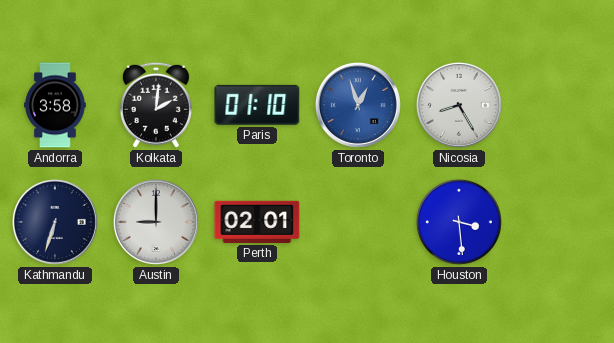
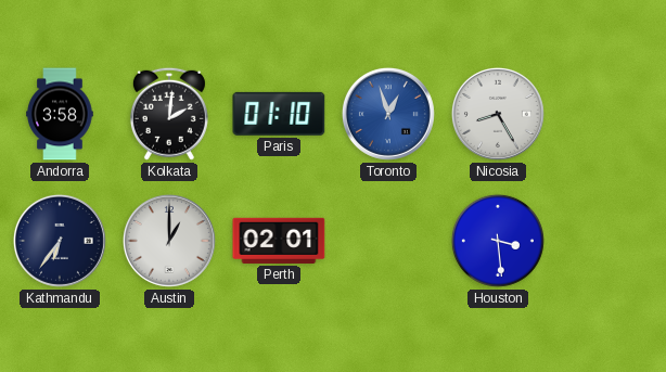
Kathmandu: 6:33 -> 6:36
Austin: 9:00 -> 1:00
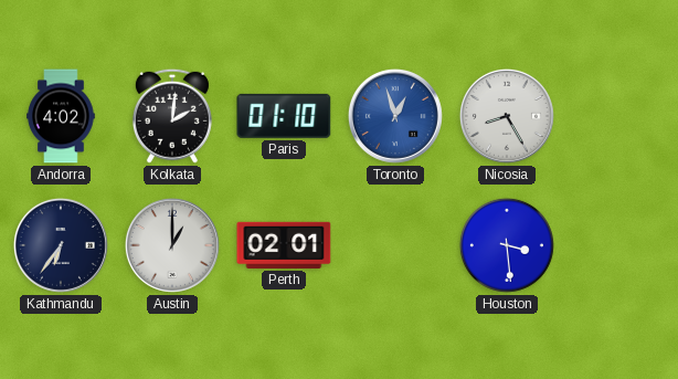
Andorra: 3:58 -> 4:02
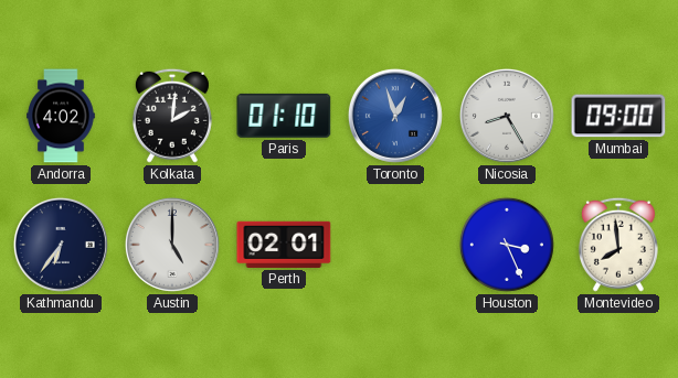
Mumbai: none -> 09:00
Austin: 1:00 -> 5:00
Houston: 3:29 -> 3:26
Montevideo: none -> 7:59
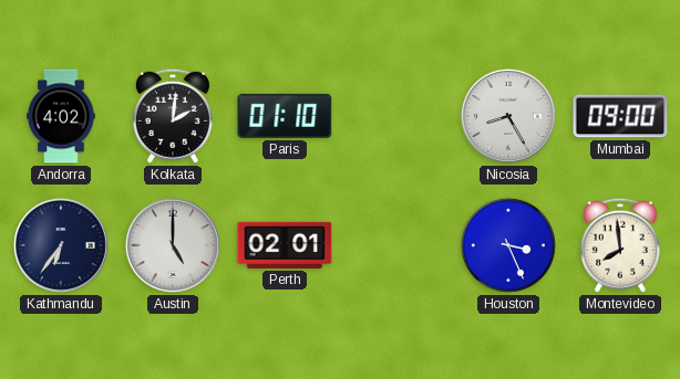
Toronto: 12:57 -> none
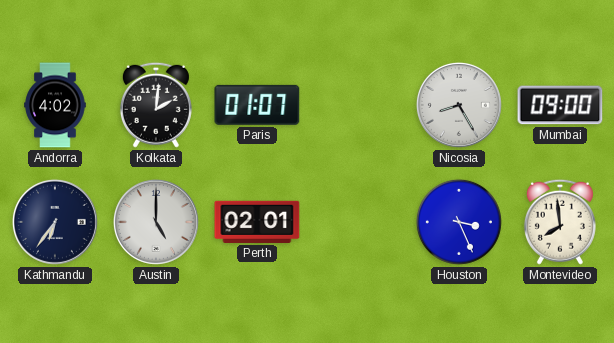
Paris: 01:10 -> 01:07
